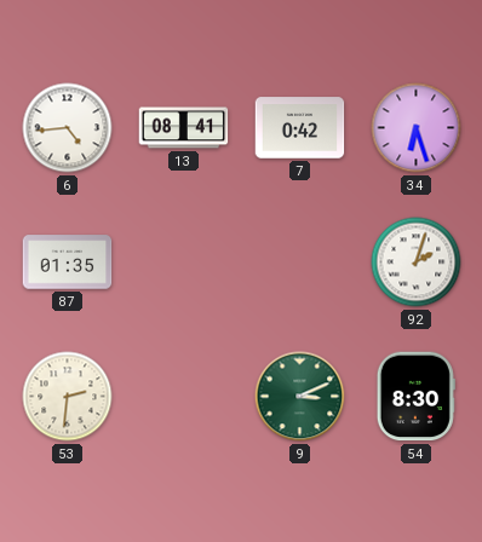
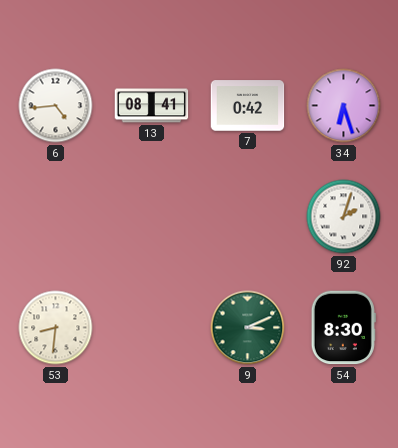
87: 01:35 -> none
53: 2:31 -> 8:31
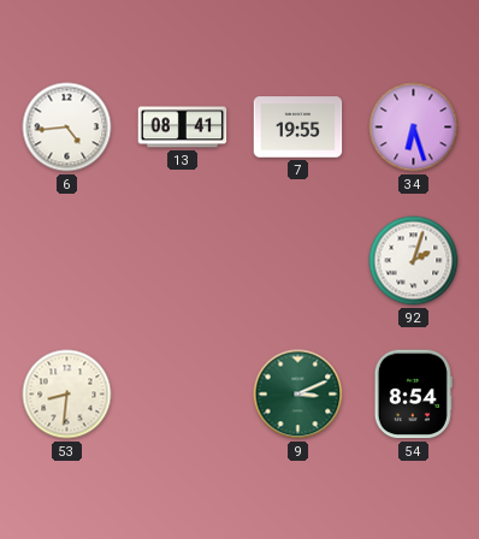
7: 0:42 -> 19:55
54: 8:30 -> 8:54
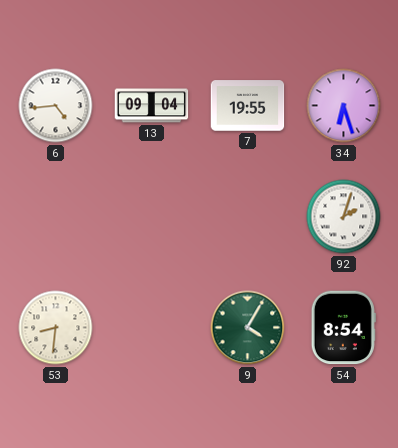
13: 08:41 -> 09:04
9: 3:11 -> 4:05
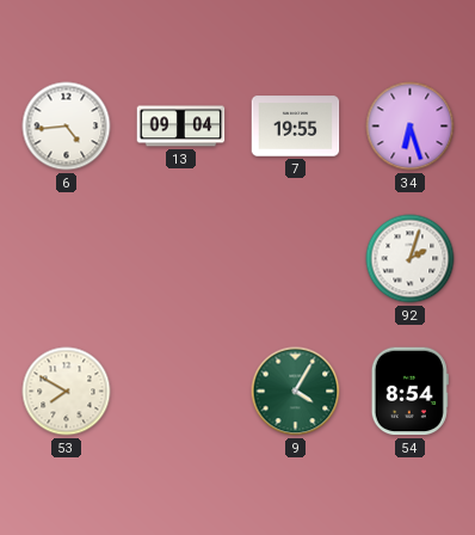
53: 8:31 -> 7:50
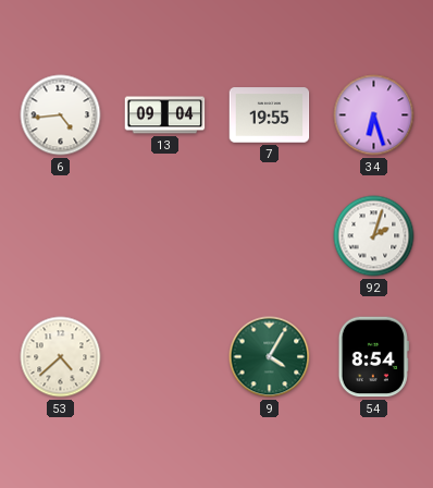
53: 7:50 -> 4:38
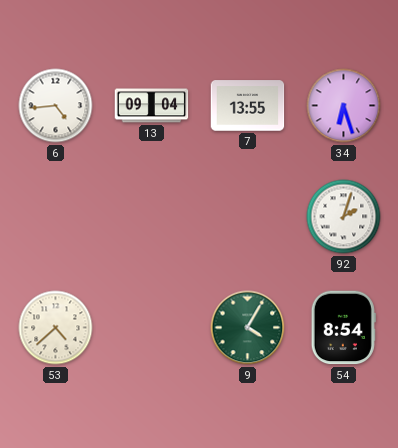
7: 19:55 -> 13:55
